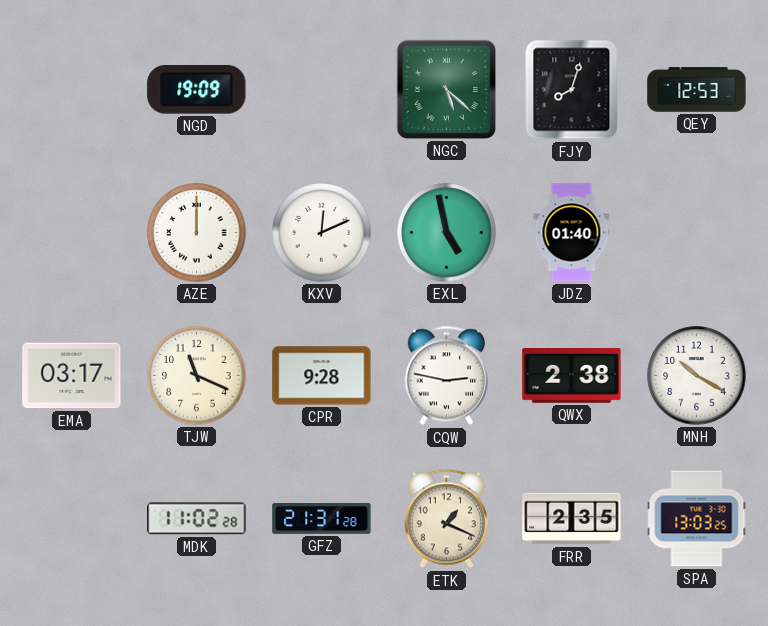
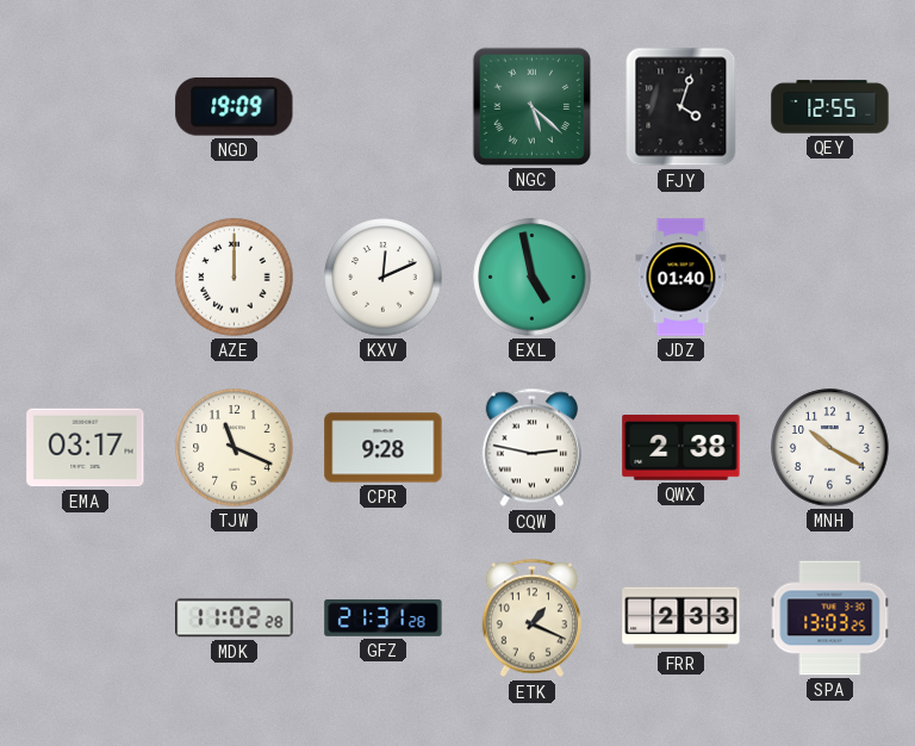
FJY: 8:03 -> 4:03
QEY: 12:53 -> 12:55
FRR: 2:35 -> 2:33
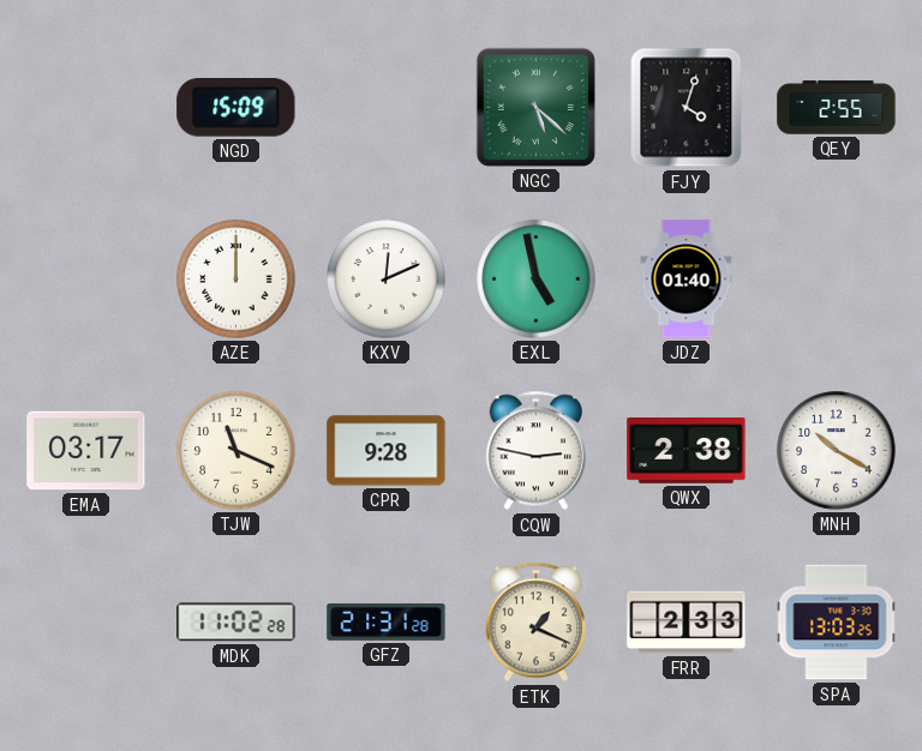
NGD: 19:09 -> 15:09
QEY: 12:55 -> 2:55
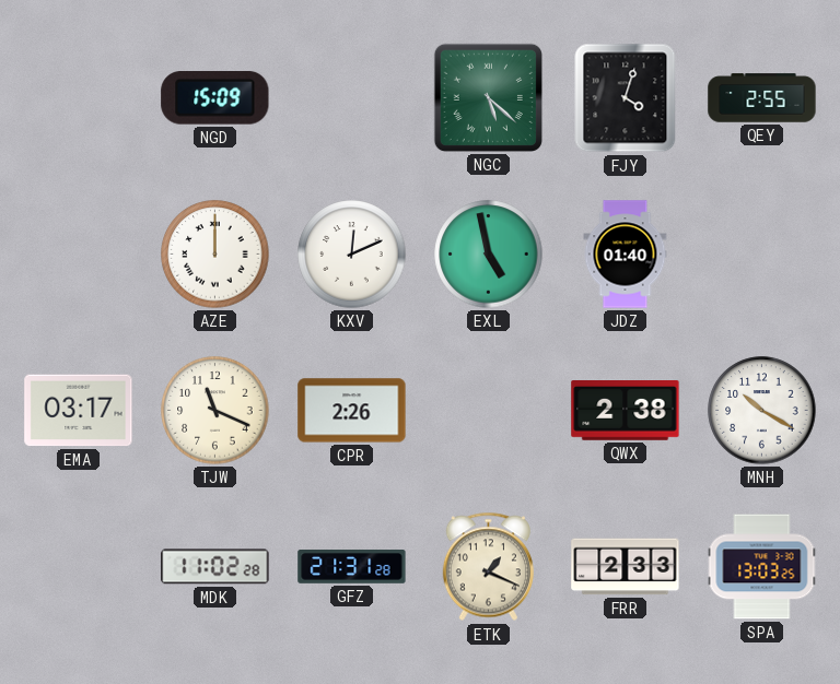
CPR: 9:28 -> 2:26
CQW: 2:47 -> none
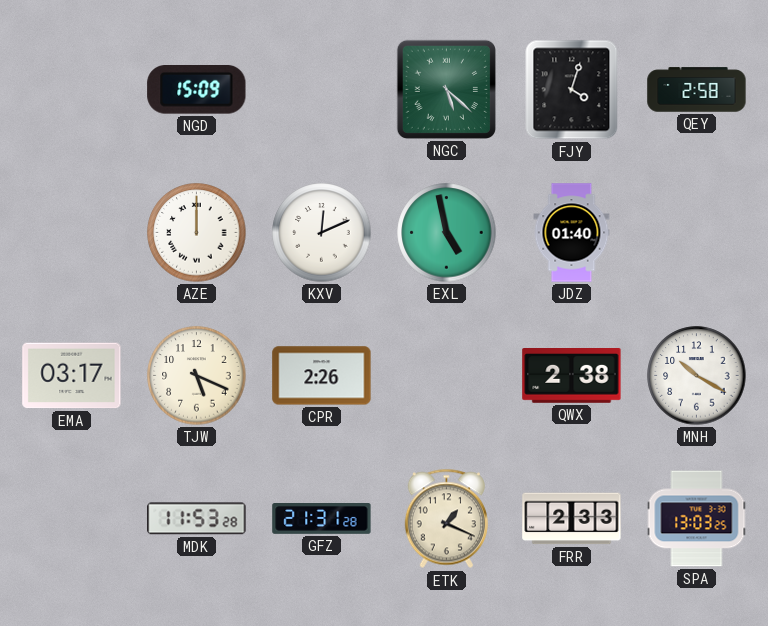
QEY: 2:55 -> 2:58
TJW: 11:19 -> 5:19
MDK: 11:02 -> 11:53
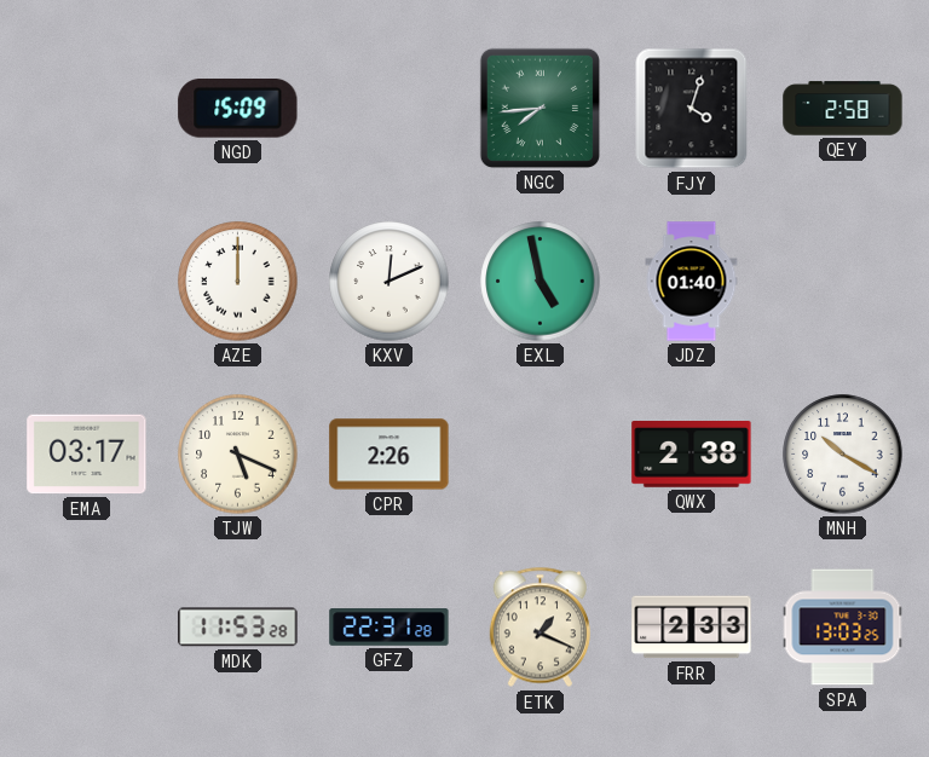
NGC: 5:22 -> 7:44
GFZ: 21:31 -> 22:31
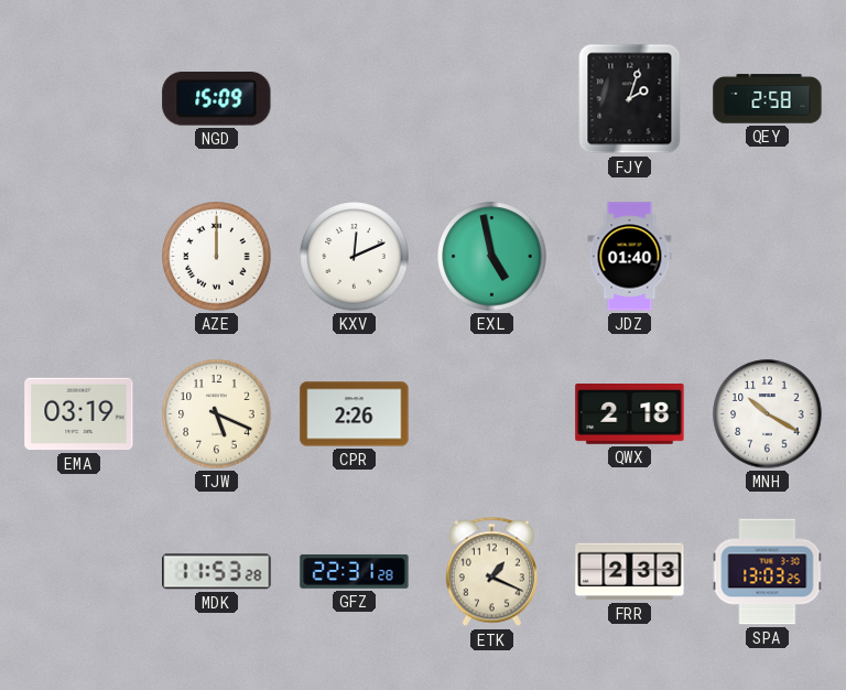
NGC: 7:44 -> none
FJY: 4:03 -> 2:03
EMA: 03:17 -> 03:19
QWX: 2:38 -> 2:18
